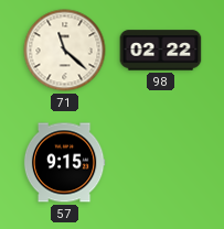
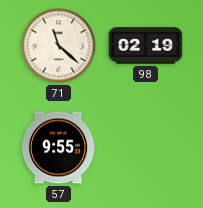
98: 02:22 -> 02:19
57: 9:15 -> 9:55
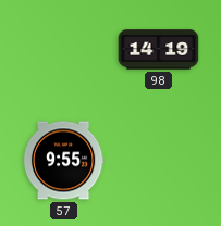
71: 11:22 -> none
98: 02:19 -> 14:19
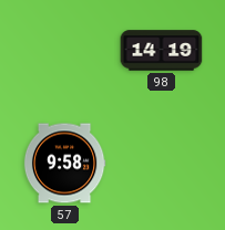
57: 9:55 -> 9:58
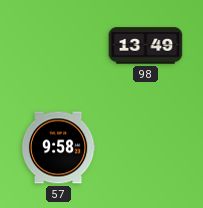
98: 14:19 -> 13:49
